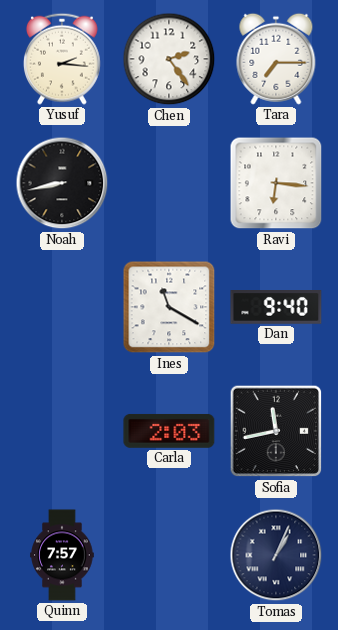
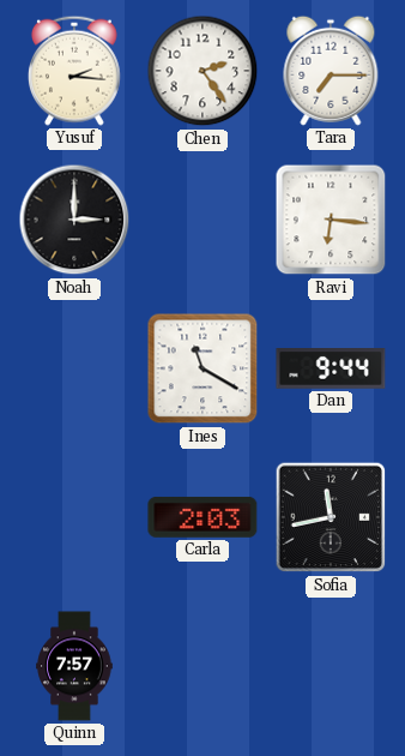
Noah: 8:43 -> 3:00
Dan: 9:40 -> 9:44
Tomas: 1:04 -> none
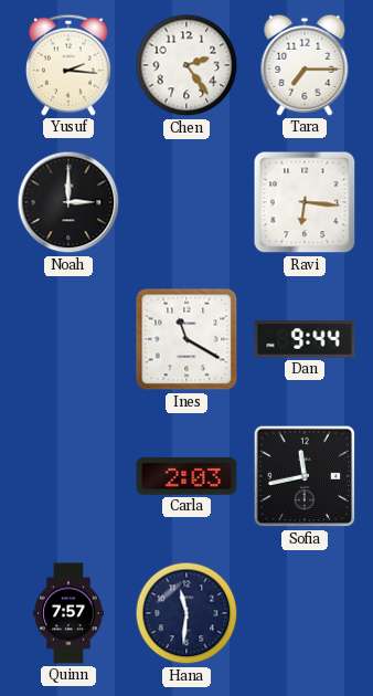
Hana: none -> 11:31
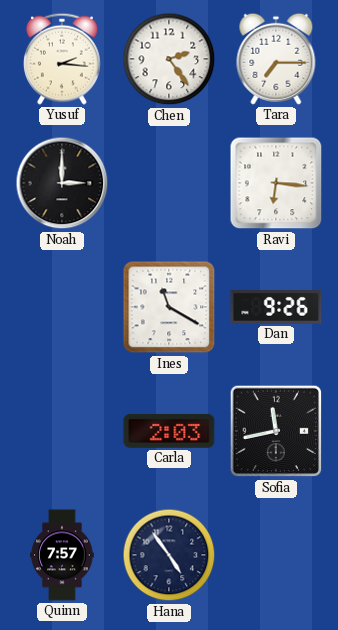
Dan: 9:44 -> 9:26
Hana: 11:31 -> 4:54
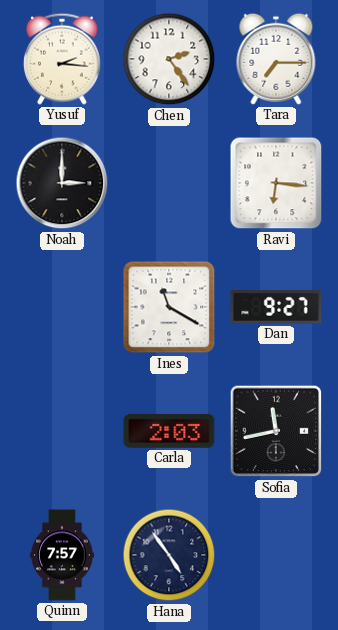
Dan: 9:26 -> 9:27
